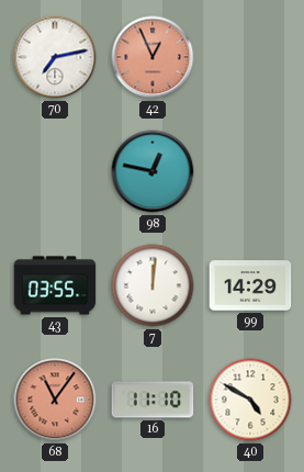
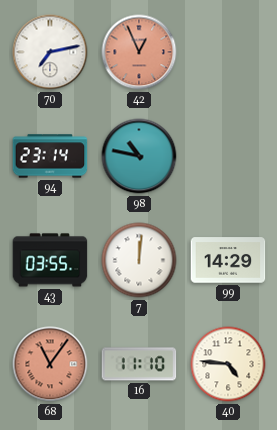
94: none -> 23:14
98: 12:47 -> 10:47
40: 4:50 -> 4:46
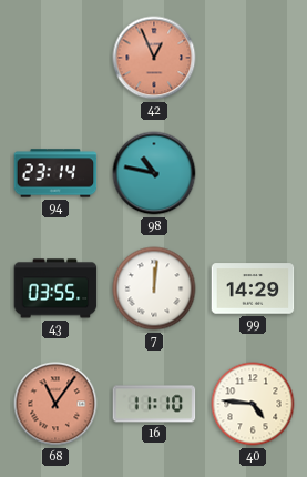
70: 7:13 -> none
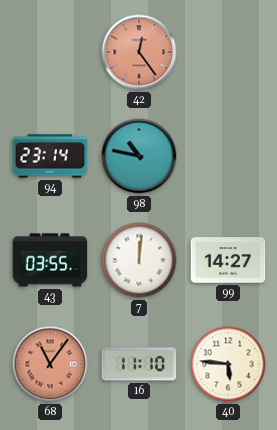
42: 12:56 -> 12:24
99: 14:29 -> 14:27
40: 4:46 -> 5:46
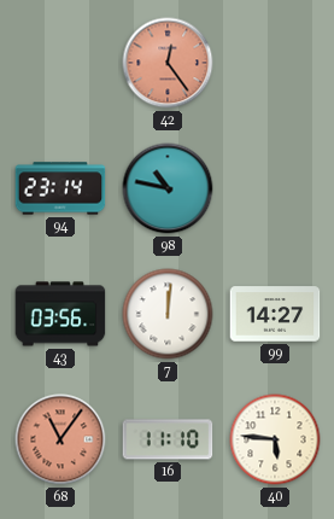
43: 03:55 -> 03:56
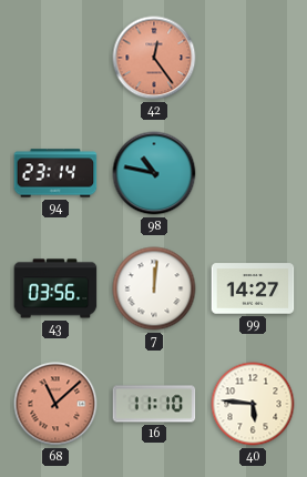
68: 11:06 -> 11:08
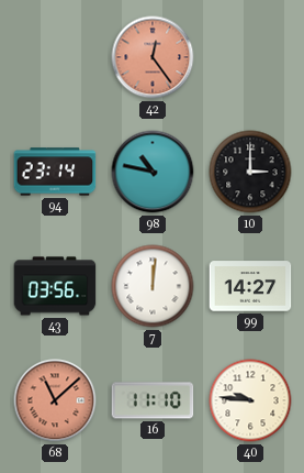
10: none -> 3:00
40: 5:46 -> 9:46
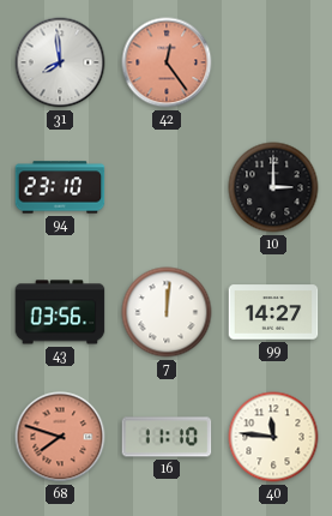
31: none -> 7:59
94: 23:14 -> 23:10
98: 10:47 -> none
68: 11:08 -> 7:48
40: 9:46 -> 11:46
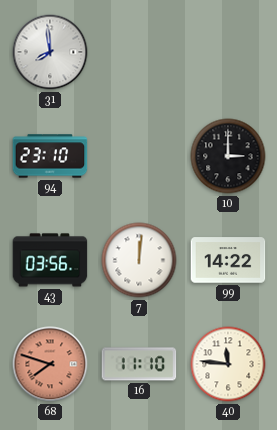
42: 12:24 -> none
99: 14:27 -> 14:22
